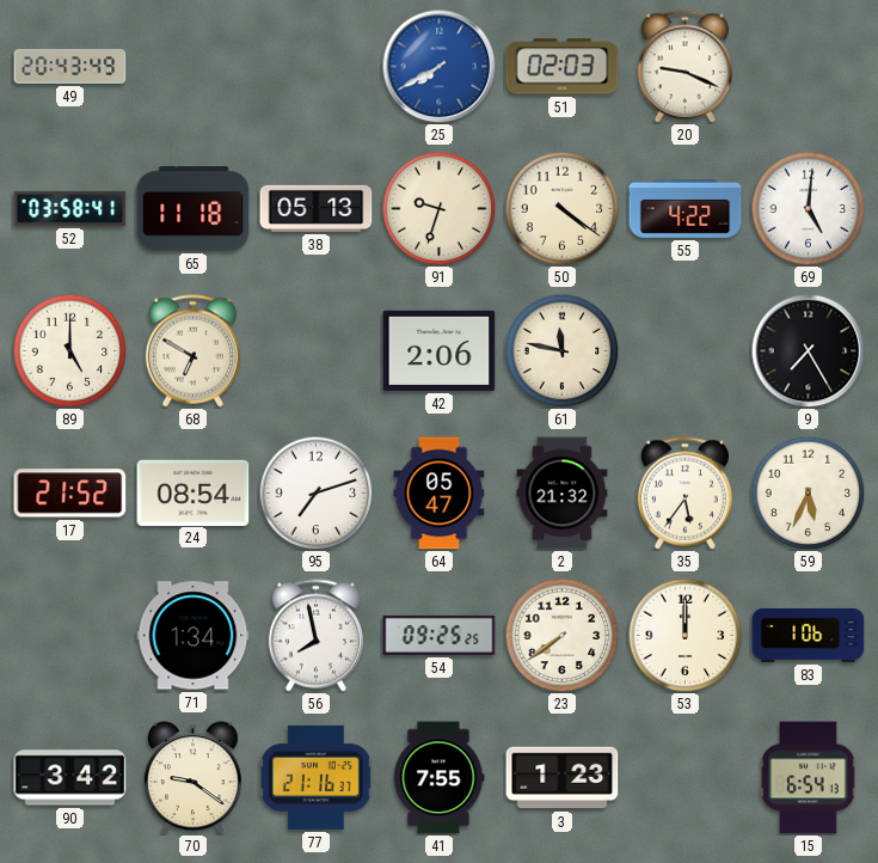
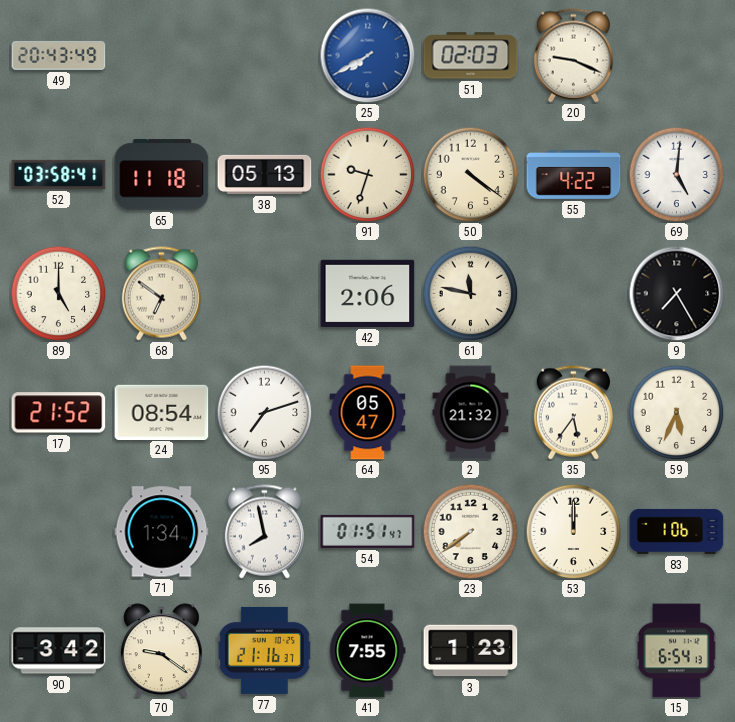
68: 6:50 -> 6:51
54: 09:25 -> 01:51
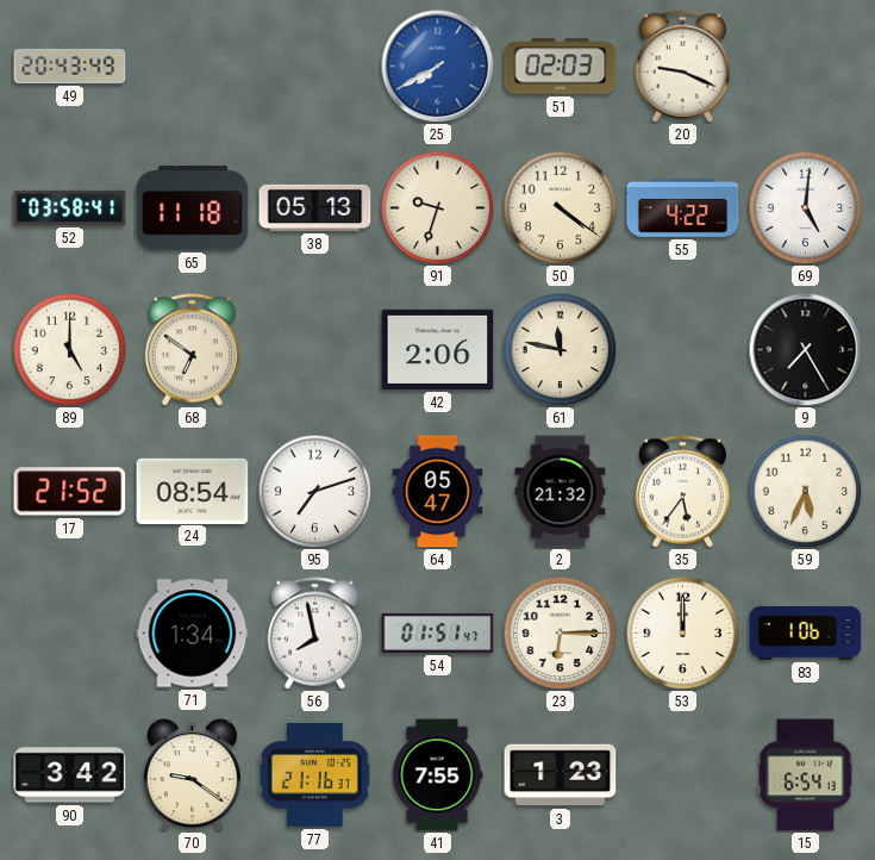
23: 7:39 -> 6:15
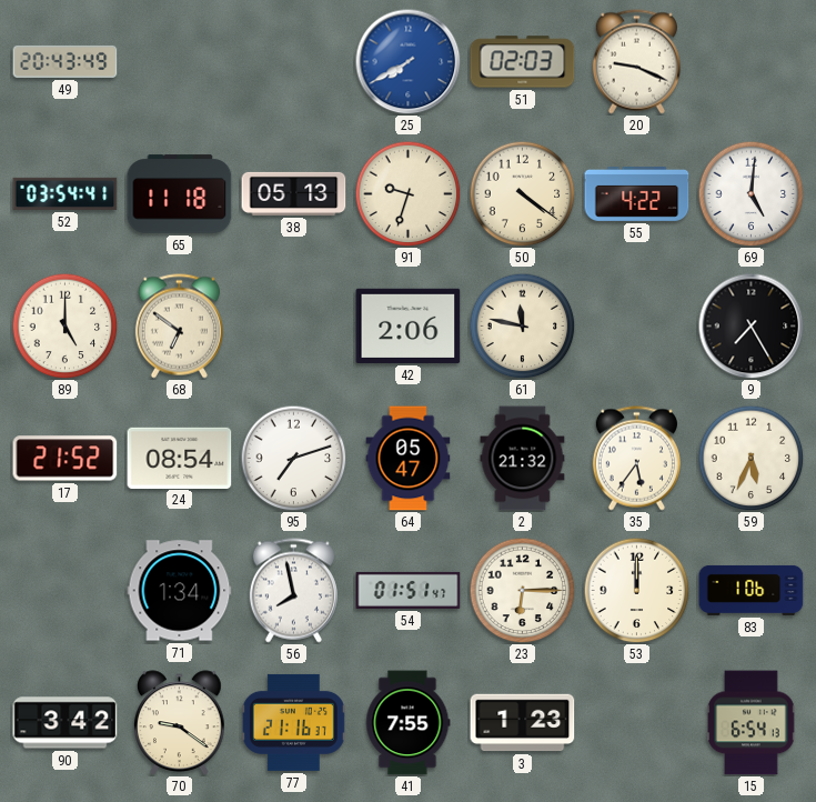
52: 03:58 -> 03:54
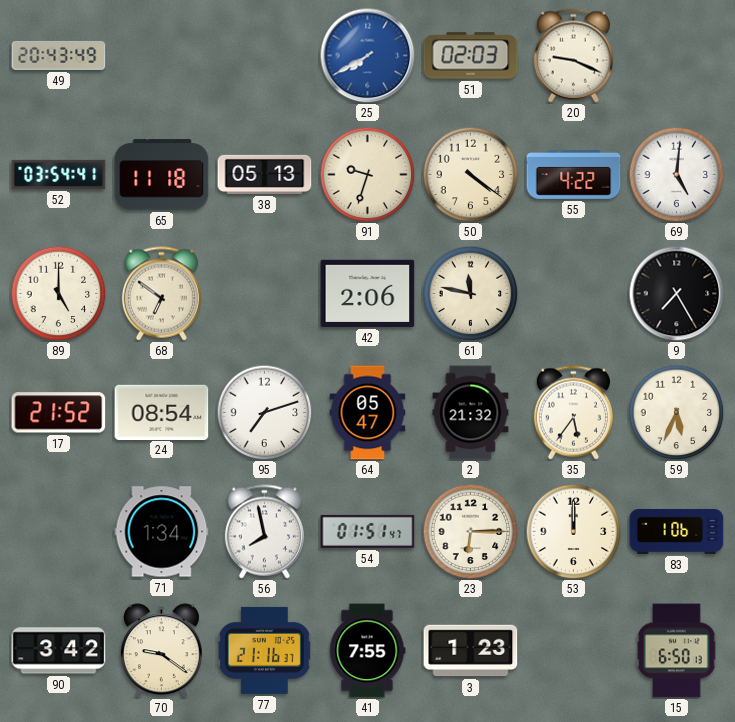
15: 6:54 -> 6:50
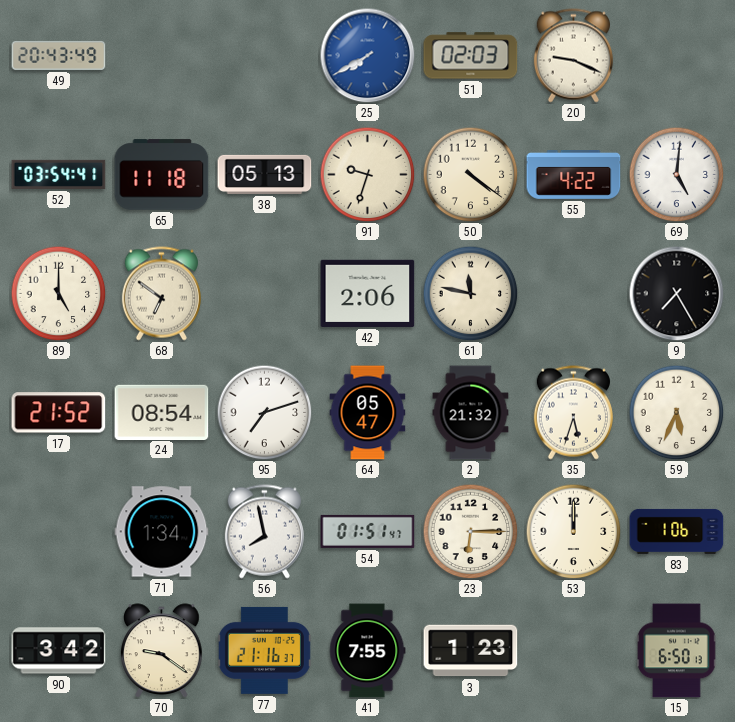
35: 5:36 -> 5:33
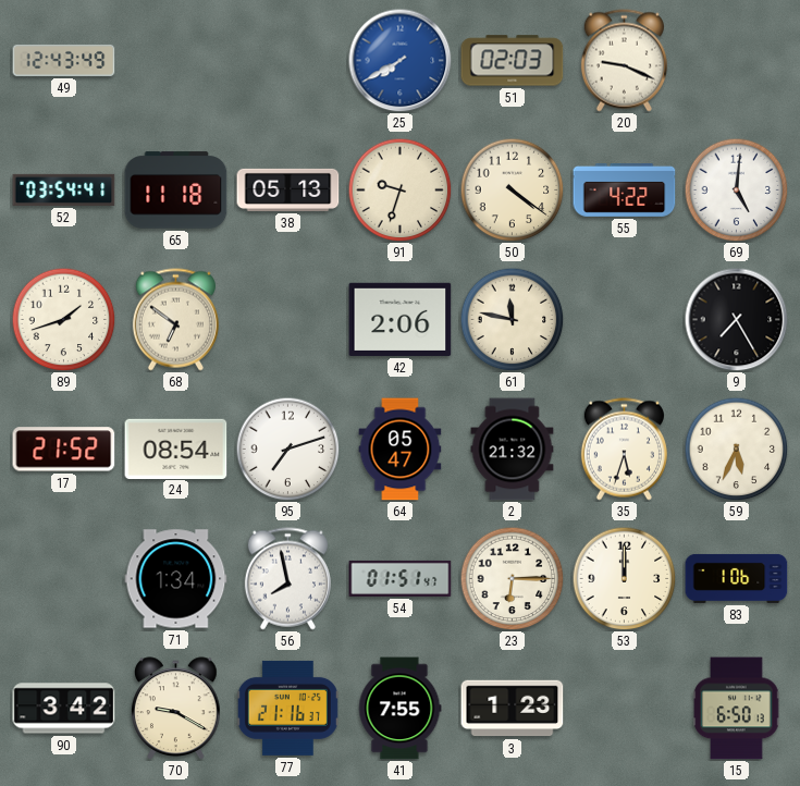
49: 20:43 -> 12:43
89: 5:00 -> 1:42
70: 9:21 -> 9:20
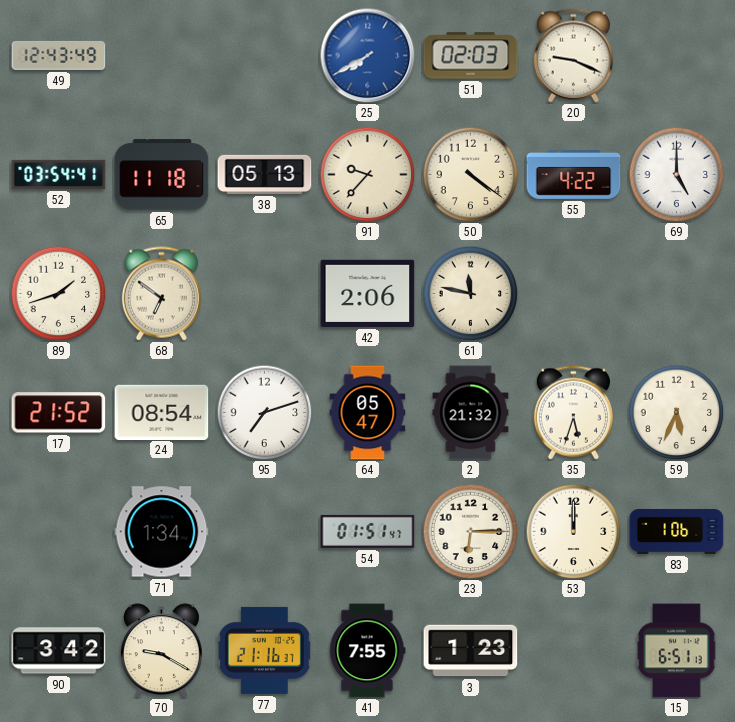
91: 9:33 -> 9:37
69: 5:01 -> 5:00
9: 7:25 -> none
56: 7:58 -> none
15: 6:50 -> 6:51
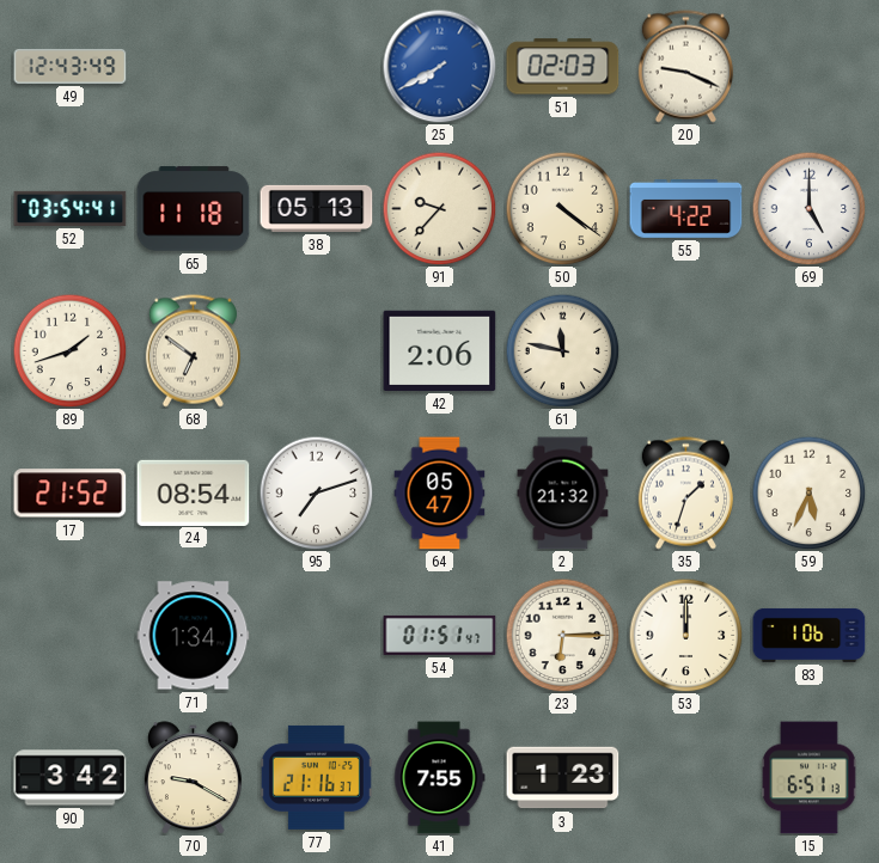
35: 5:33 -> 1:33
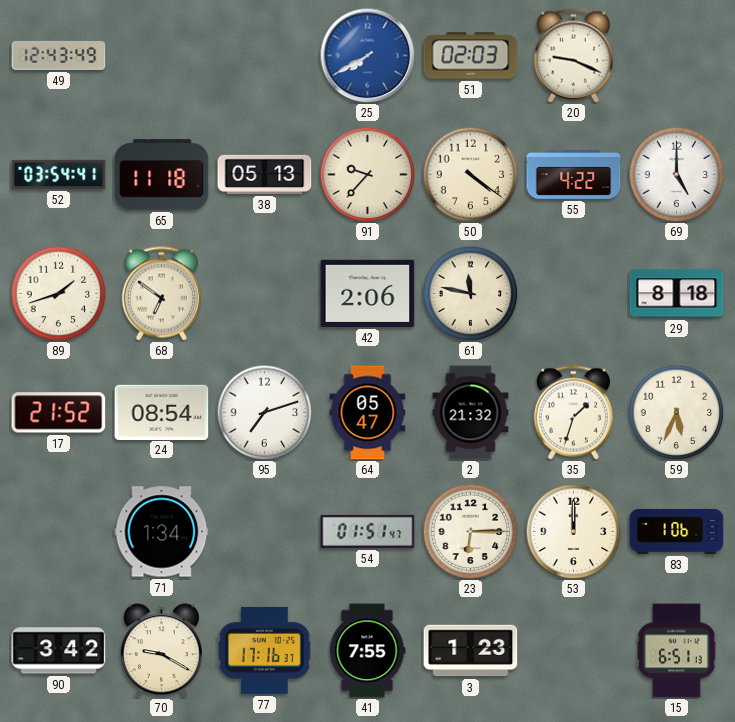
29: none -> 8:18
77: 21:16 -> 17:16
